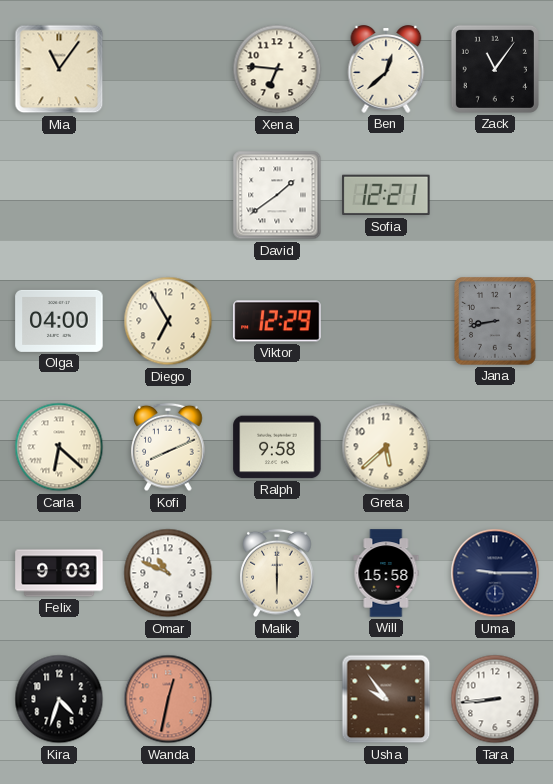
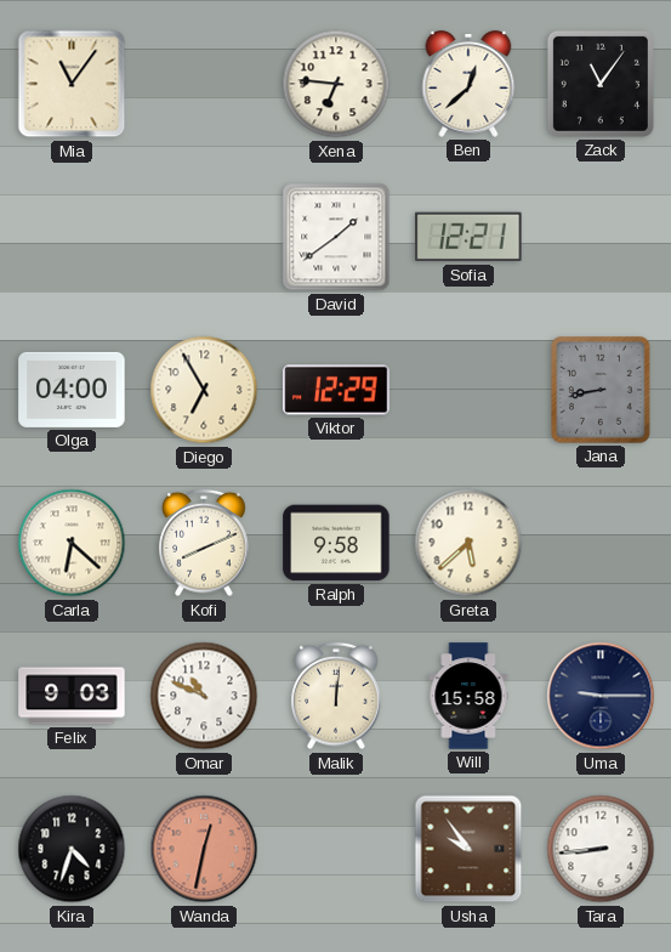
Malik: 6:00 -> 12:01
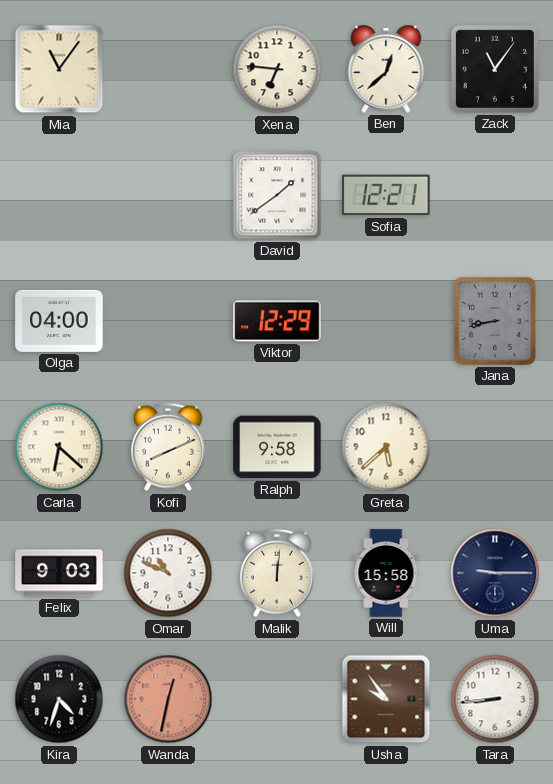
Diego: 6:55 -> none
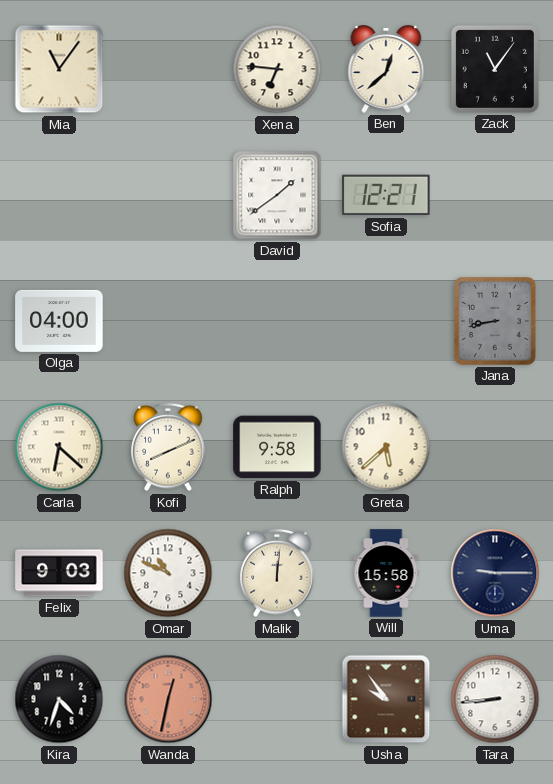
Viktor: 12:29 -> none
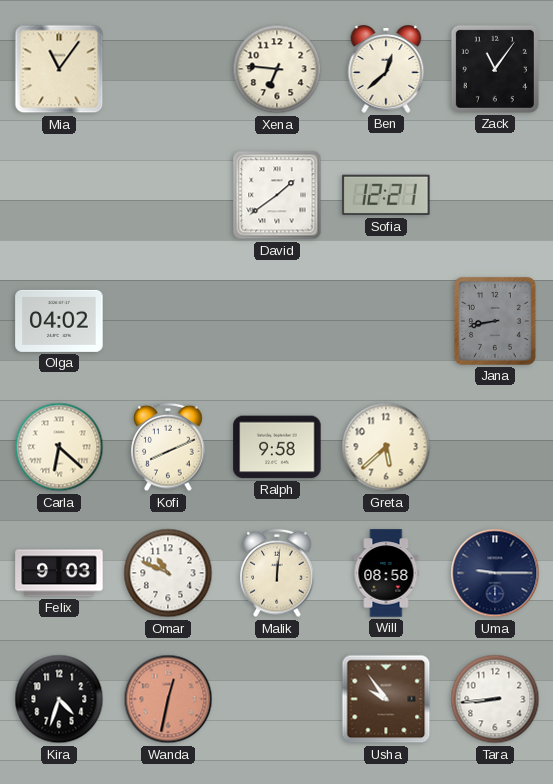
Olga: 04:00 -> 04:02
Will: 15:58 -> 08:58
